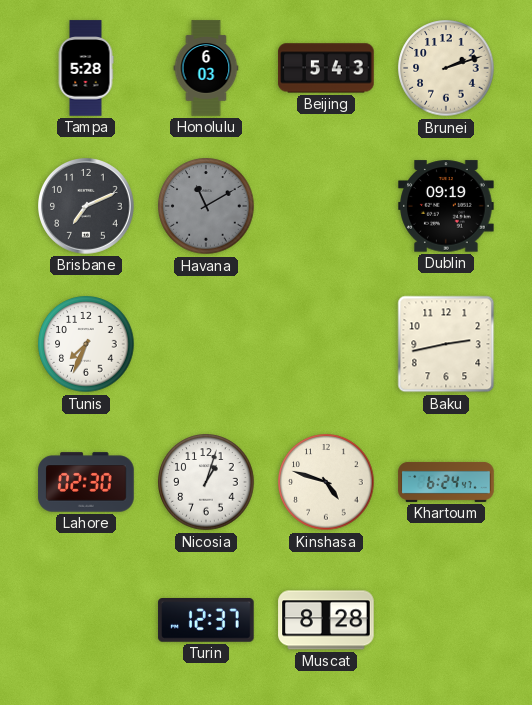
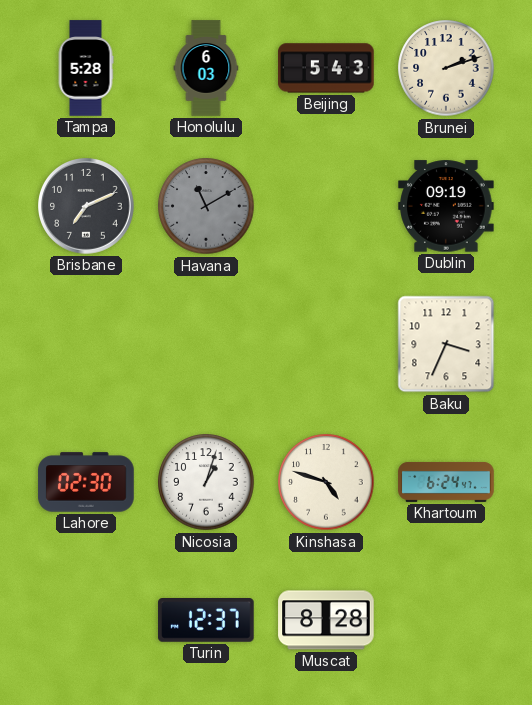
Tunis: 7:34 -> none
Baku: 2:43 -> 3:34
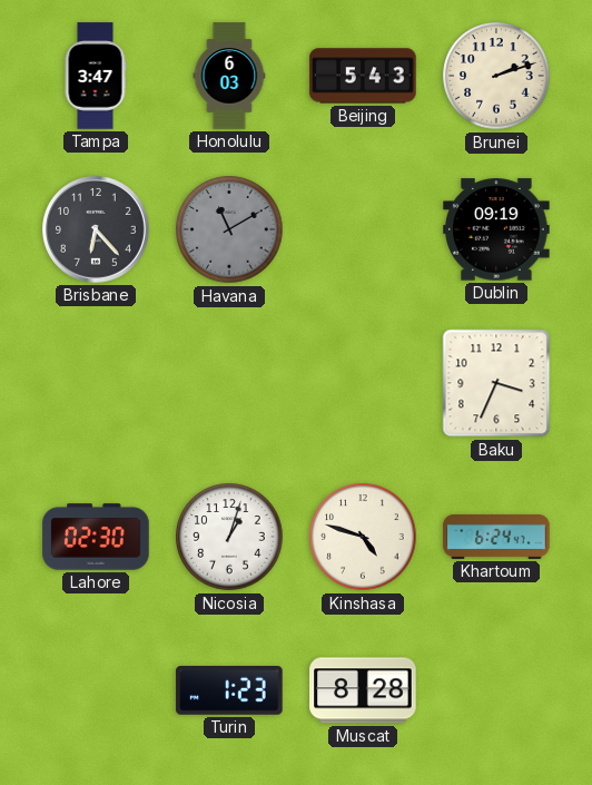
Tampa: 5:28 -> 3:47
Brisbane: 7:11 -> 6:23
Turin: 12:37 -> 1:23
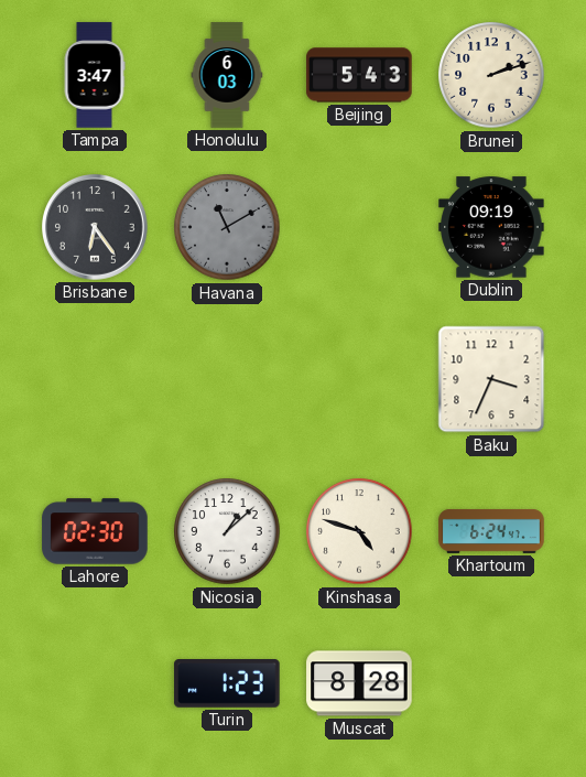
Brisbane: 6:23 -> 6:24
Nicosia: 1:03 -> 1:08
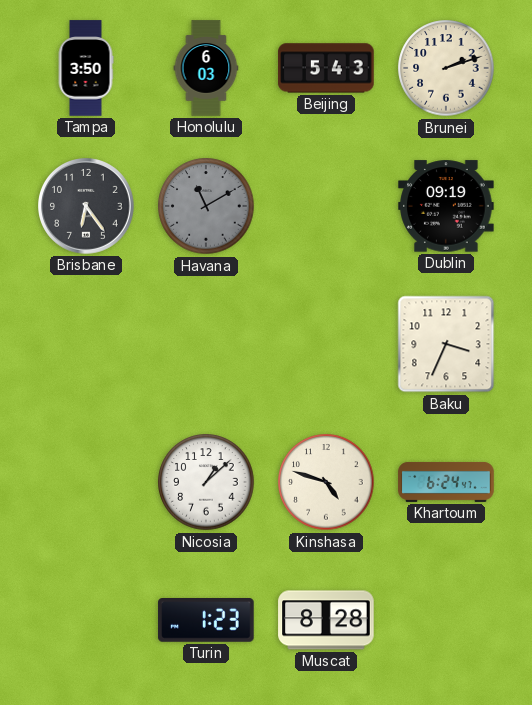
Tampa: 3:47 -> 3:50
Lahore: 02:30 -> none
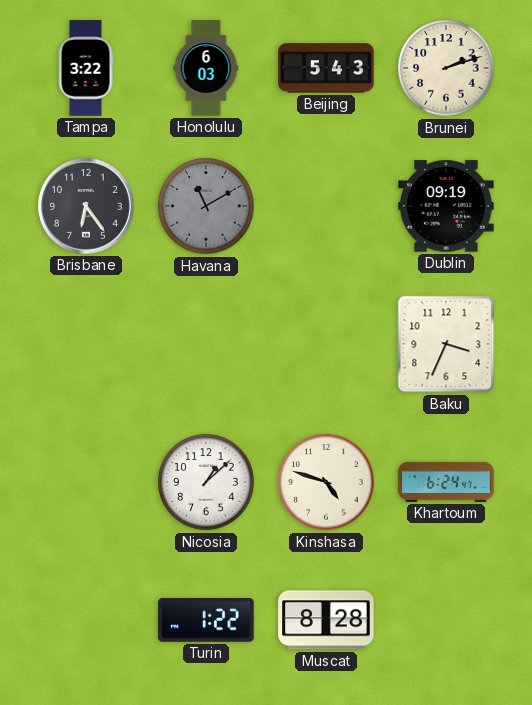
Tampa: 3:50 -> 3:22
Turin: 1:23 -> 1:22
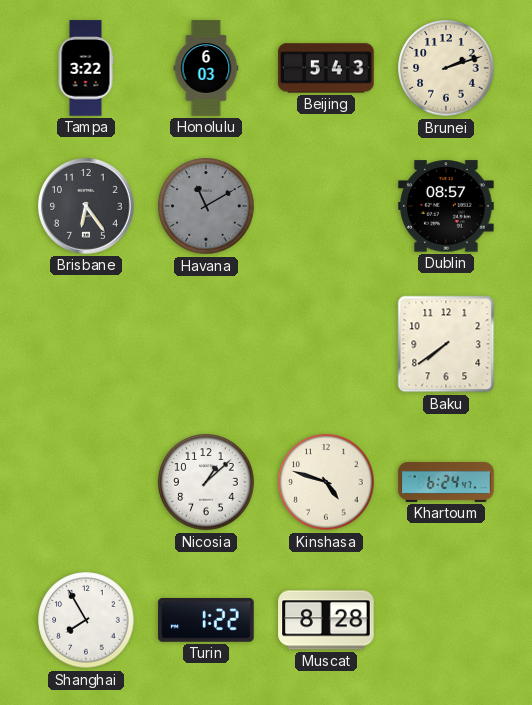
Dublin: 09:19 -> 08:57
Baku: 3:34 -> 7:39
Shanghai: none -> 7:55
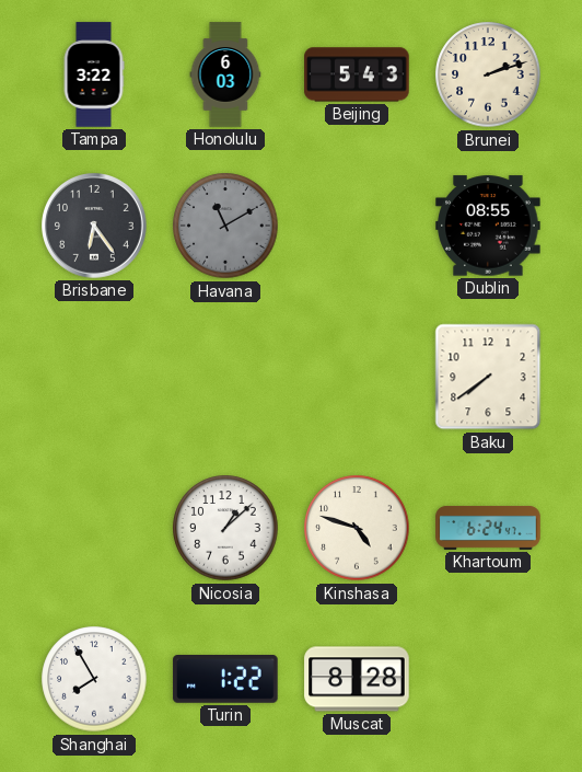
Dublin: 08:57 -> 08:55
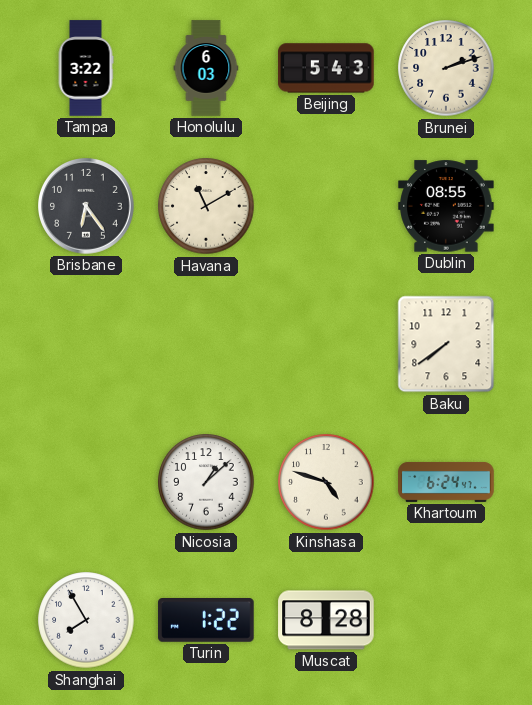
Havana dial: grey -> cream
